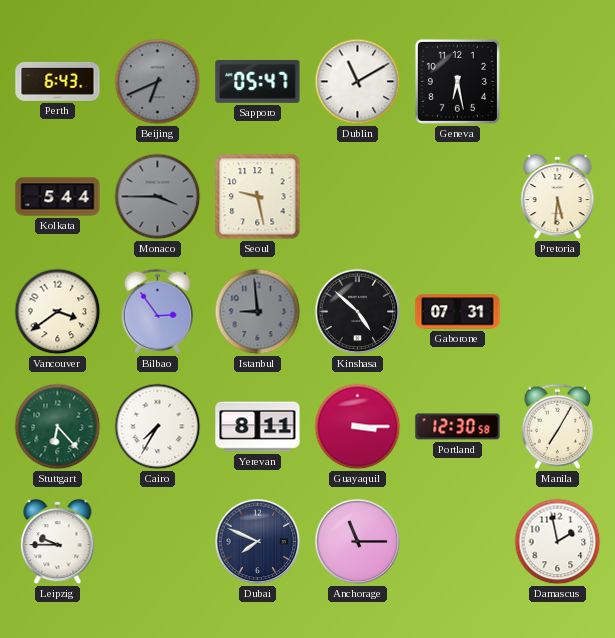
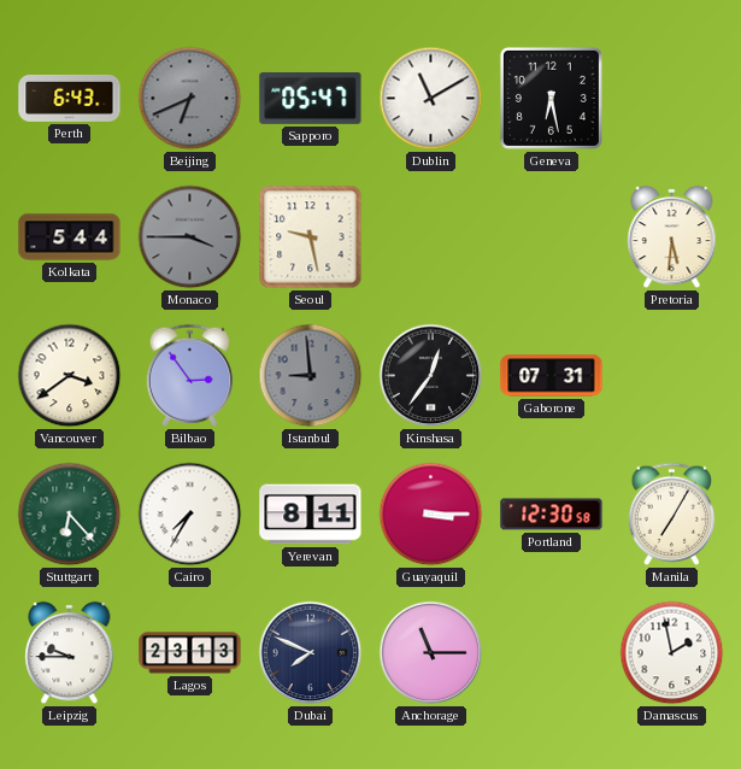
Kinshasa: 4:52 -> 12:36
Lagos: none -> 23:13
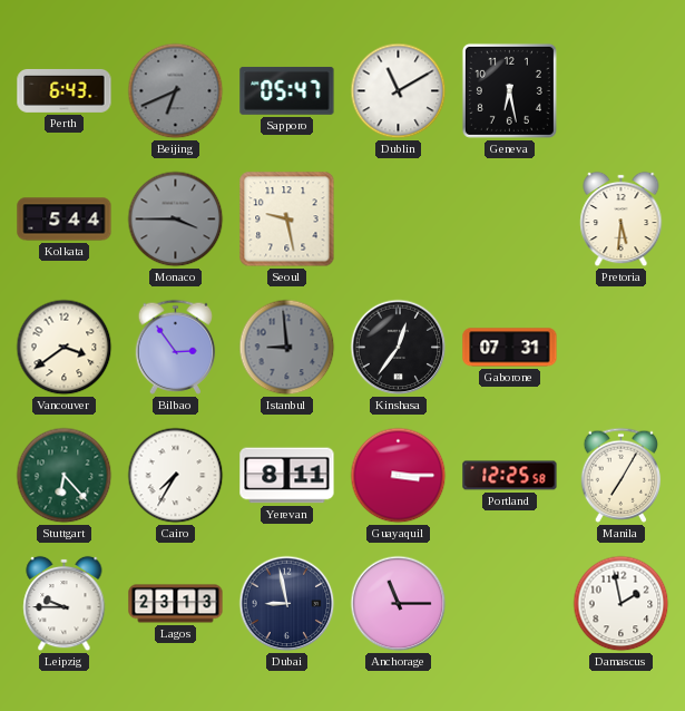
Portland: 12:30 -> 12:25
Dubai: 7:49 -> 8:58
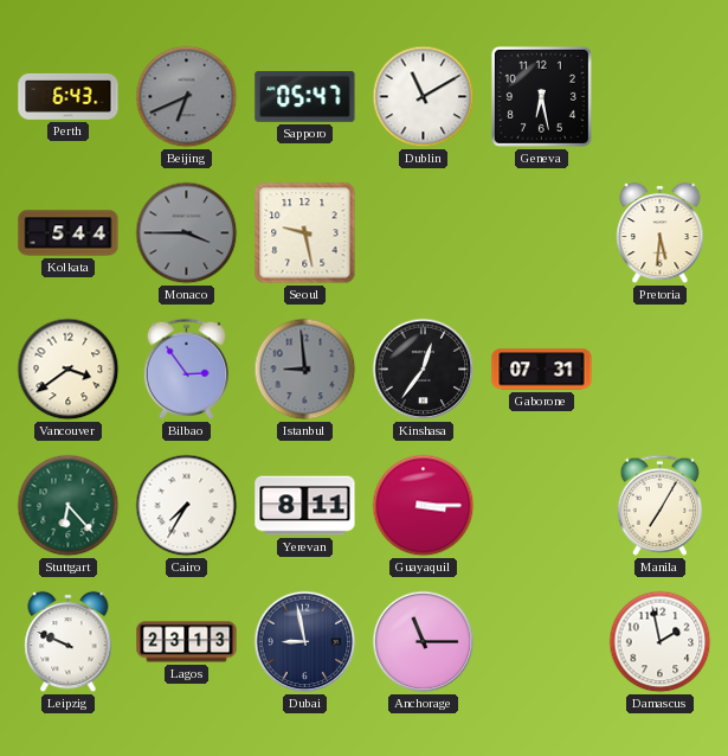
Portland: 12:25 -> none
Leipzig: 9:45 -> 9:49
